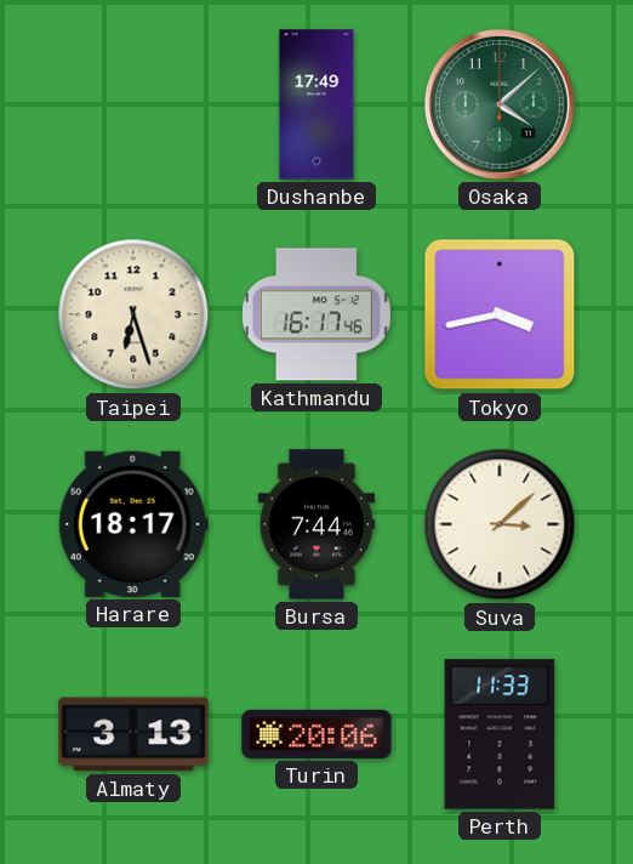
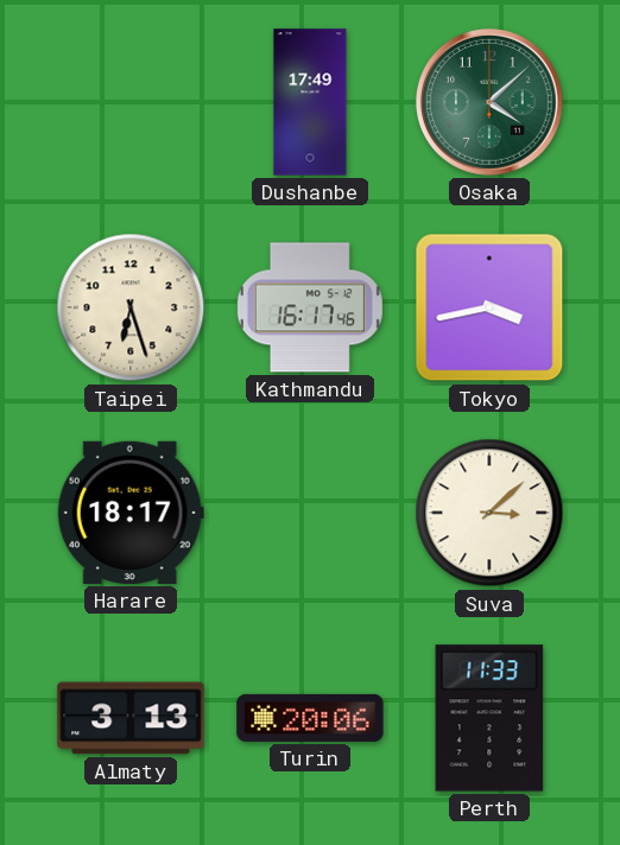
Bursa: 7:44 -> none
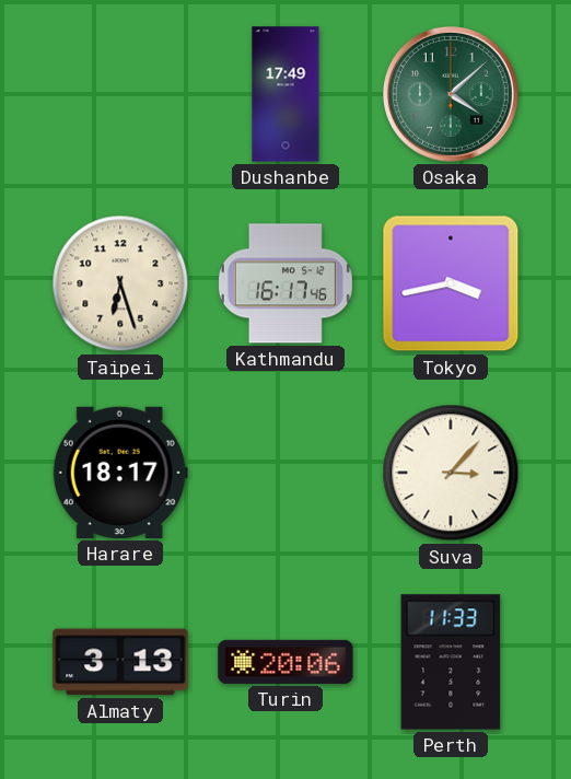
Suva: 3:08 -> 3:07
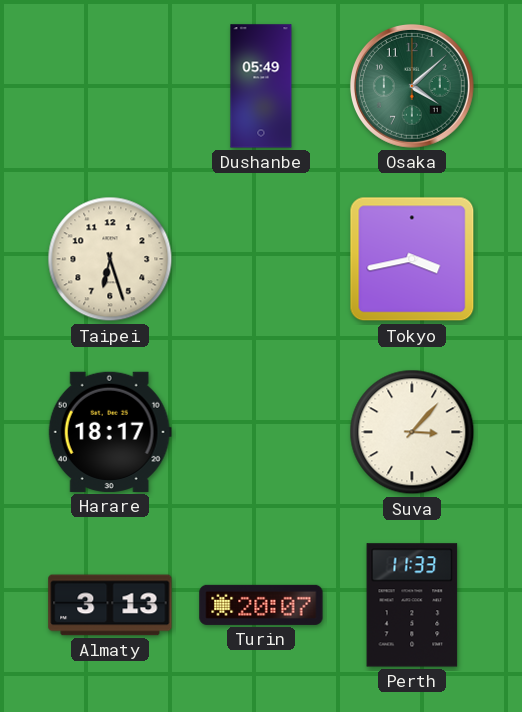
Dushanbe: 17:49 -> 05:49
Kathmandu: 16:17 -> none
Turin: 20:06 -> 20:07
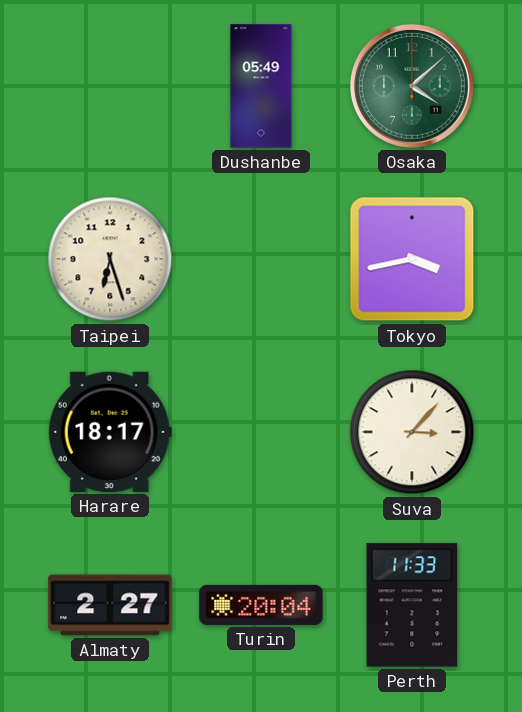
Almaty: 3:13 -> 2:27
Turin: 20:07 -> 20:04
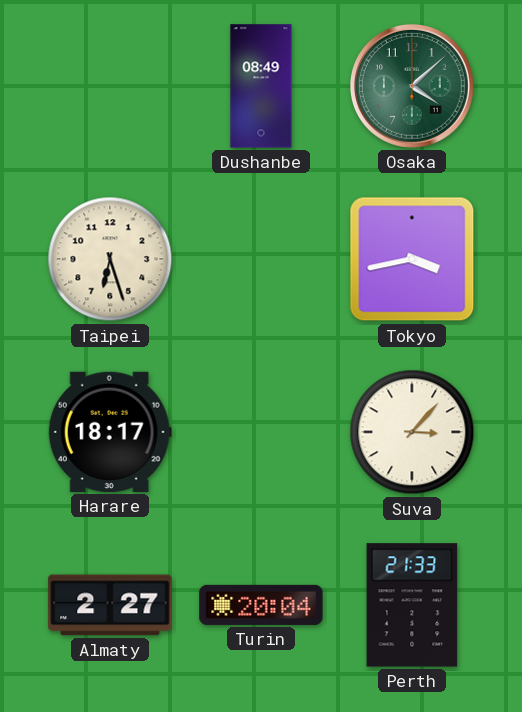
Dushanbe: 05:49 -> 08:49
Perth: 11:33 -> 21:33
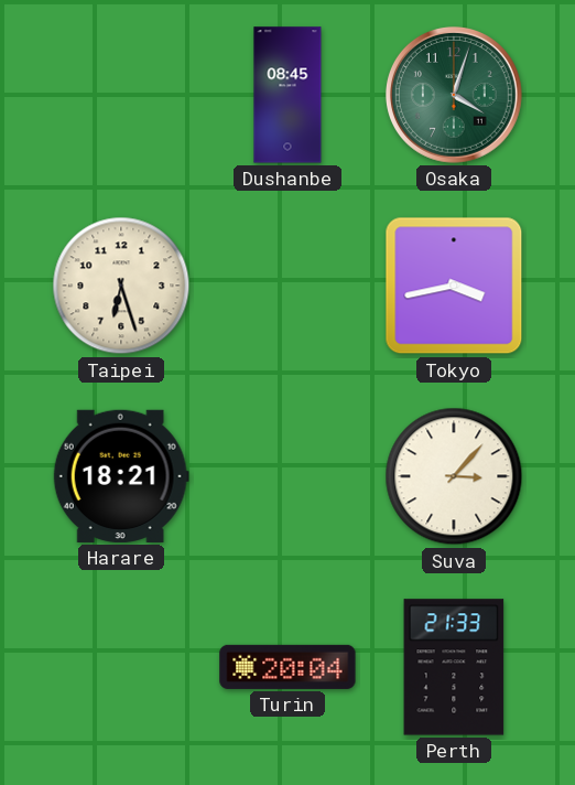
Dushanbe: 08:49 -> 08:45
Osaka: 4:08 -> 4:03
Harare: 18:17 -> 18:21
Almaty: 2:27 -> none
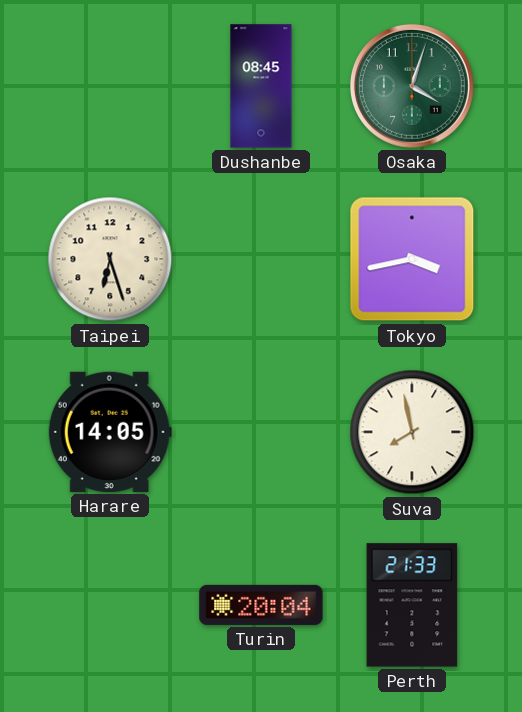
Harare: 18:21 -> 14:05
Suva: 3:07 -> 7:58
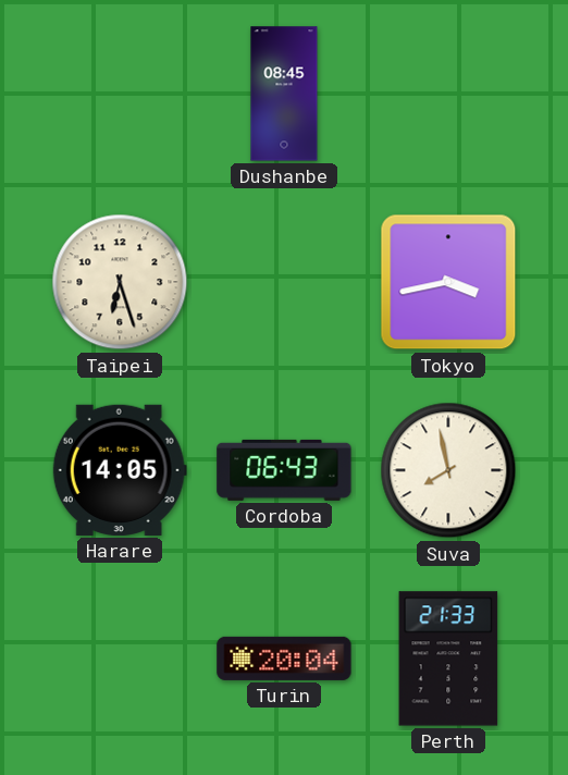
Osaka: 4:03 -> none
Cordoba: none -> 06:43
